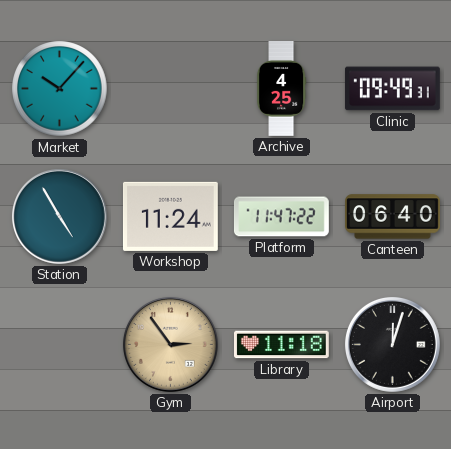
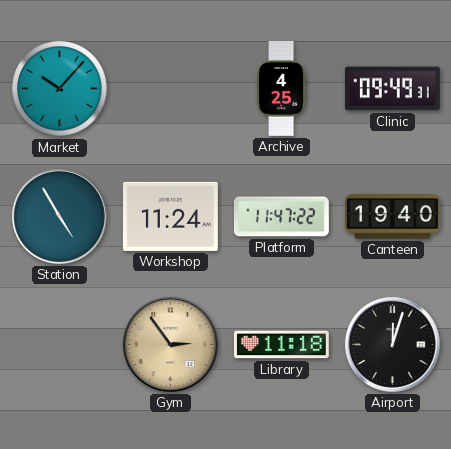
Canteen: 06:40 -> 19:40
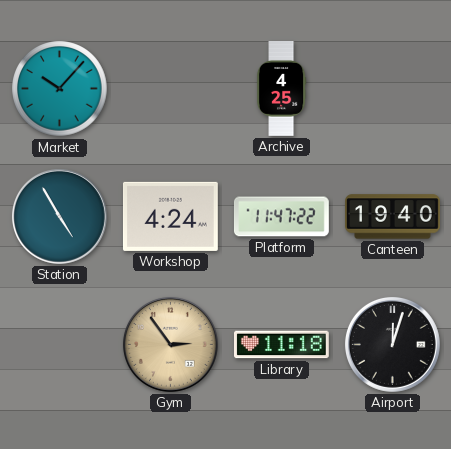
Clinic: 09:49 -> none
Workshop: 11:24 -> 4:24
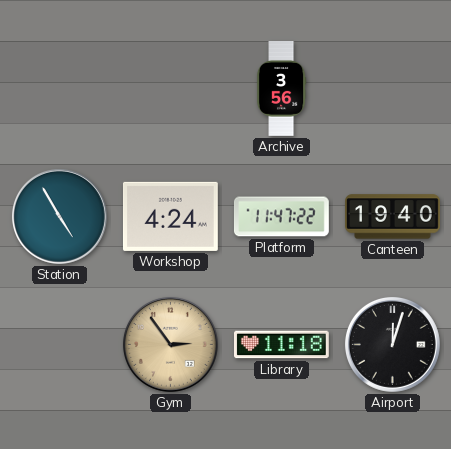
Market: 10:07 -> none
Archive: 4:25 -> 3:56
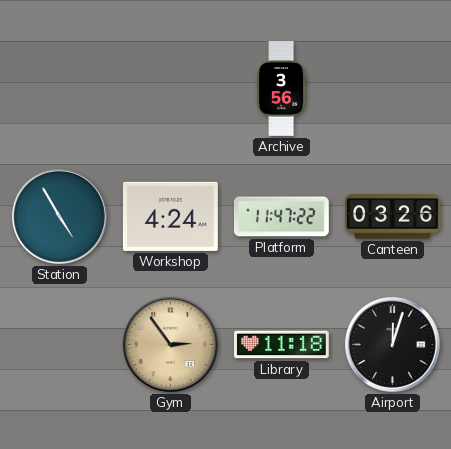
Canteen: 19:40 -> 03:26
